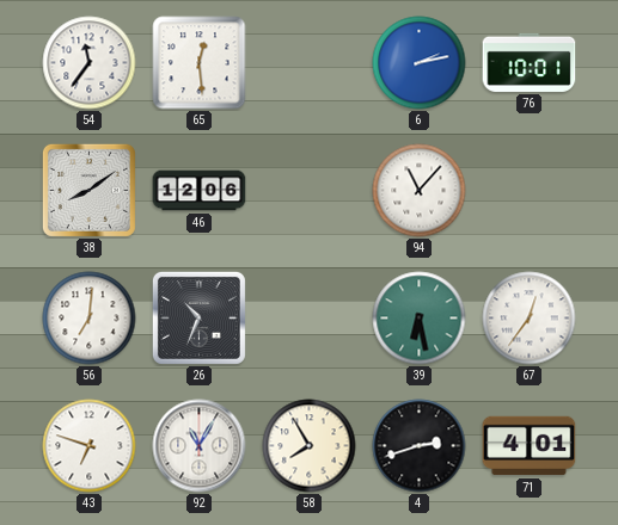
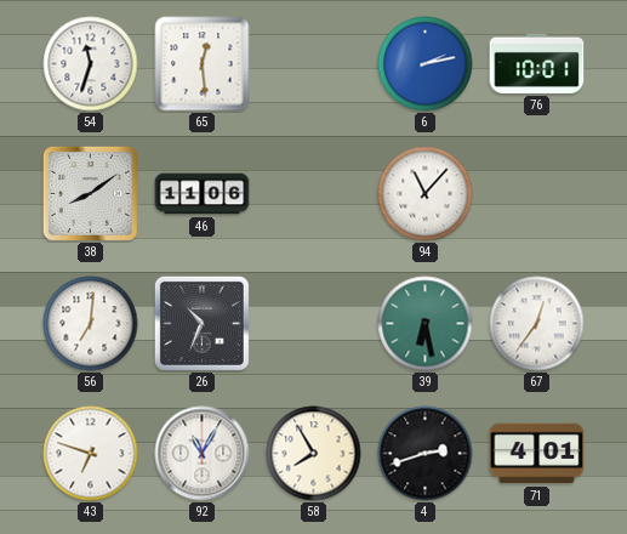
54: 11:36 -> 11:33
46: 12:06 -> 11:06
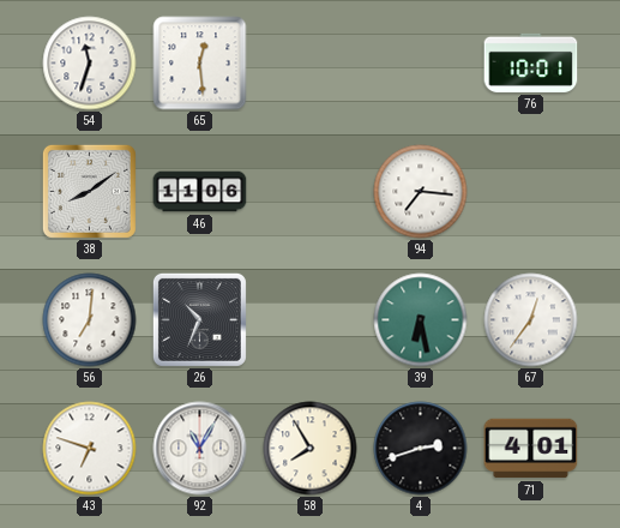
6: 2:13 -> none
94: 11:07 -> 7:16
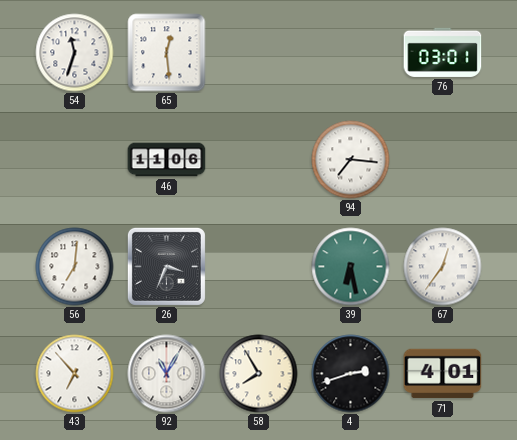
76: 10:01 -> 03:01
38: 8:09 -> none
26: 10:34 -> 3:34
43: 6:48 -> 6:53
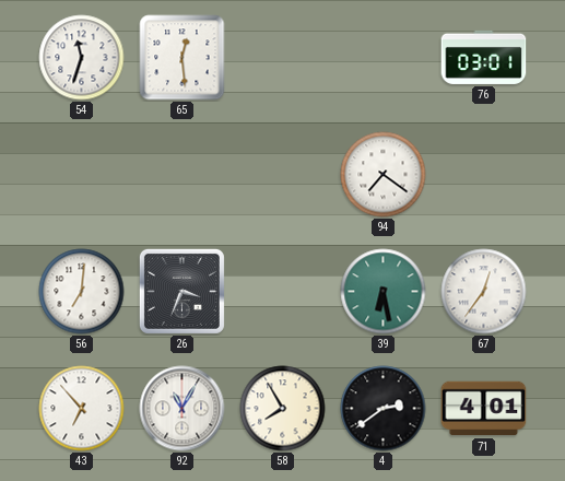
46: 11:06 -> none
94: 7:16 -> 7:21
4: 2:42 -> 2:39
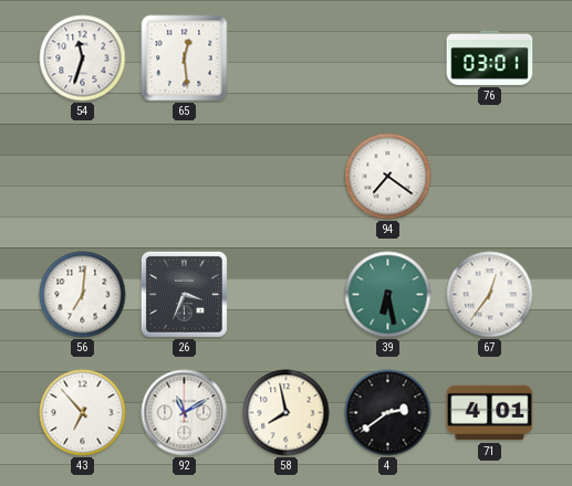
92: 11:05 -> 11:10
58: 7:55 -> 7:58
